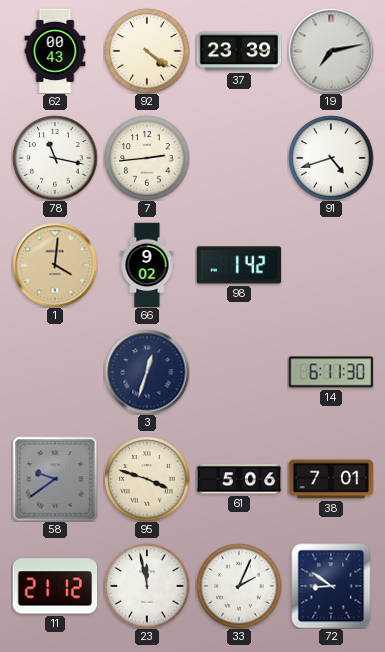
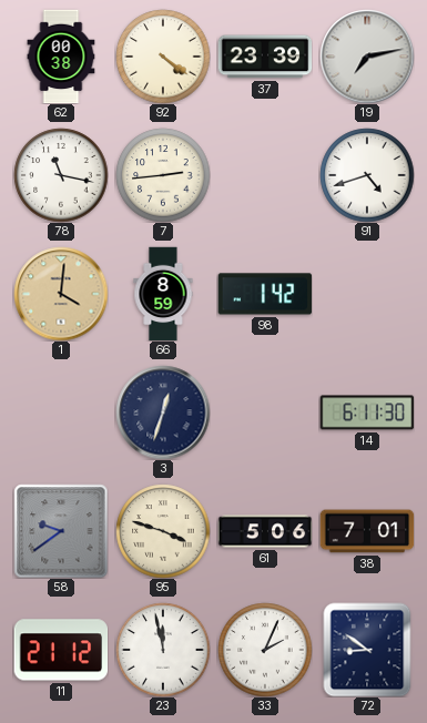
62: 00:43 -> 00:38
66: 9:02 -> 8:59
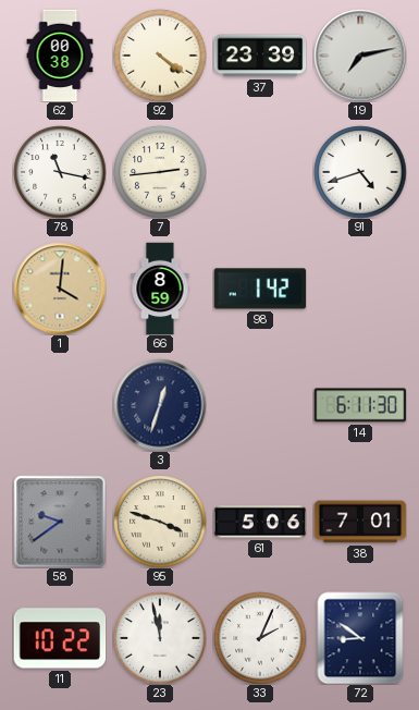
11: 21:12 -> 10:22
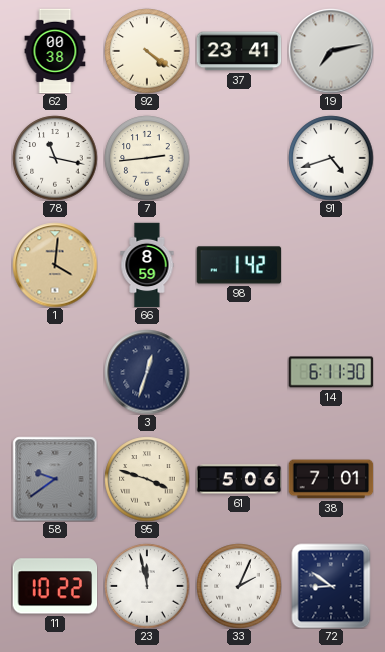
37: 23:39 -> 23:41
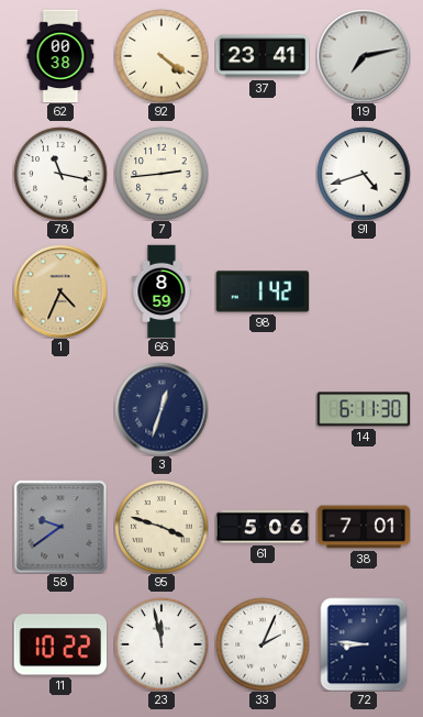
1: 4:01 -> 4:34
72: 8:51 -> 8:46
